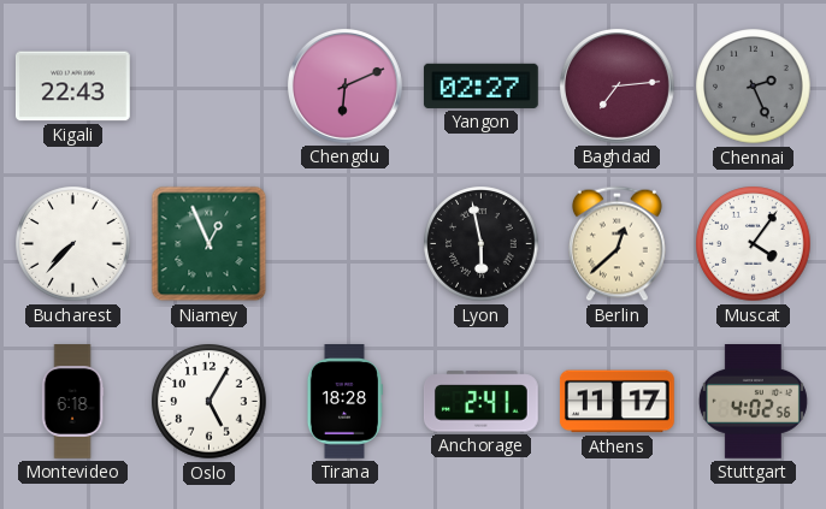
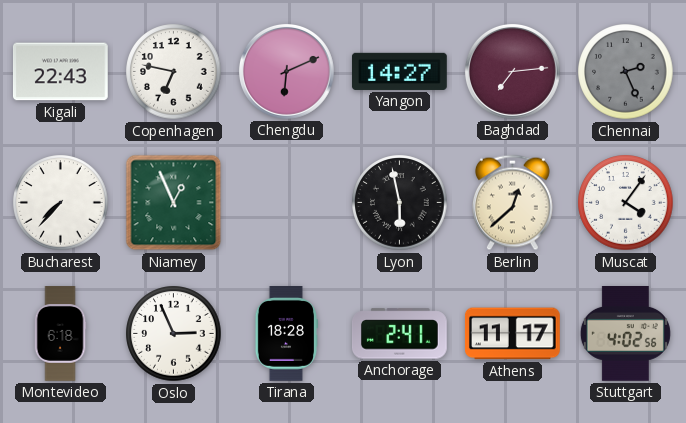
Copenhagen: none -> 6:47
Yangon: 02:27 -> 14:27
Oslo: 5:05 -> 2:56
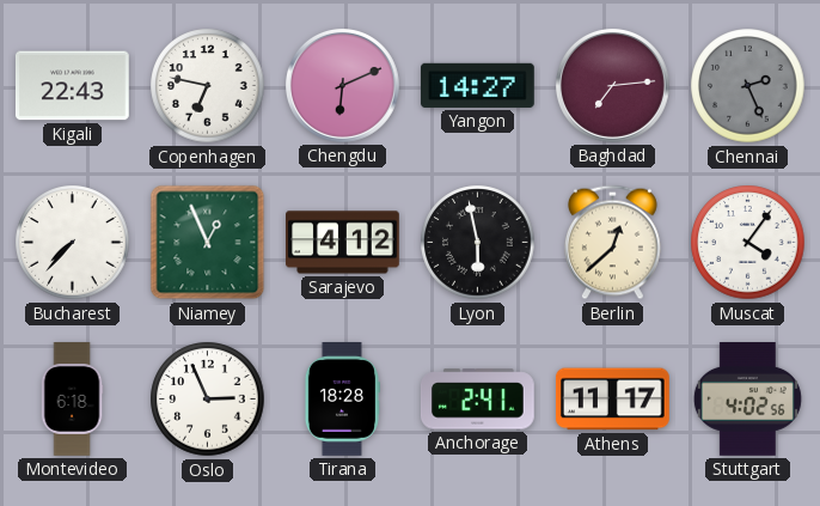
Sarajevo: none -> 4:12
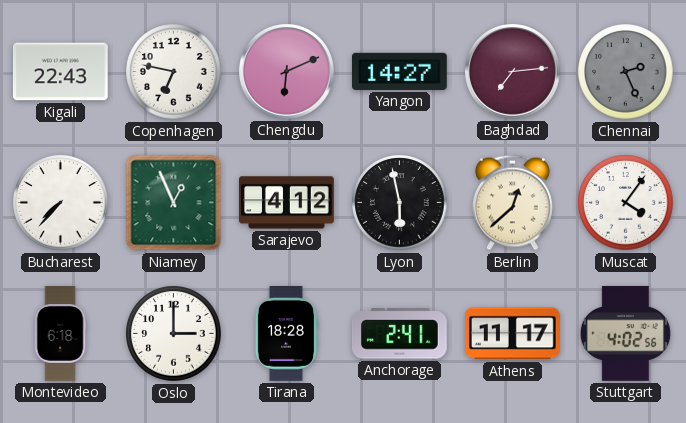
Oslo: 2:56 -> 3:00
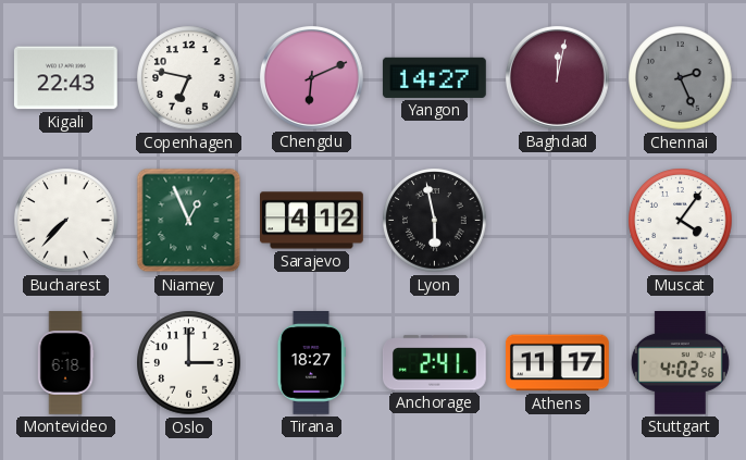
Baghdad: 7:14 -> 12:02
Berlin: 12:38 -> none
Tirana: 18:28 -> 18:27
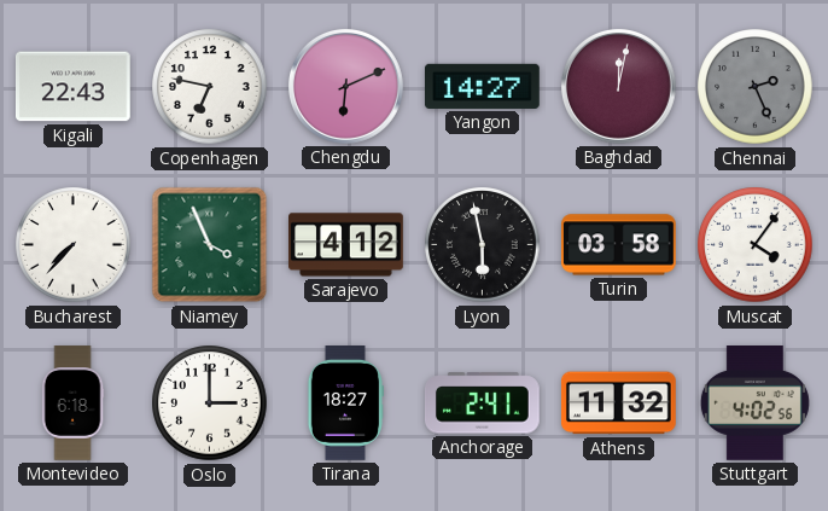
Niamey: 12:56 -> 3:56
Turin: none -> 03:58
Athens: 11:17 -> 11:32
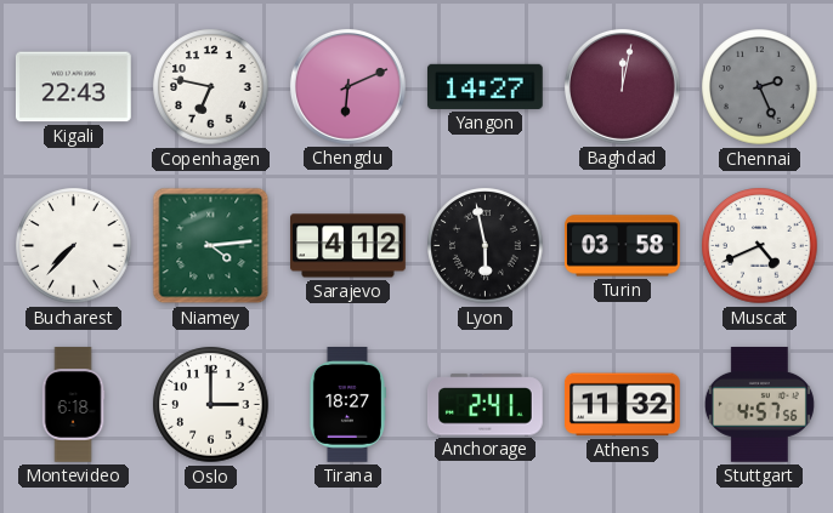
Niamey: 3:56 -> 4:14
Muscat: 4:06 -> 4:41
Stuttgart: 4:02 -> 4:57
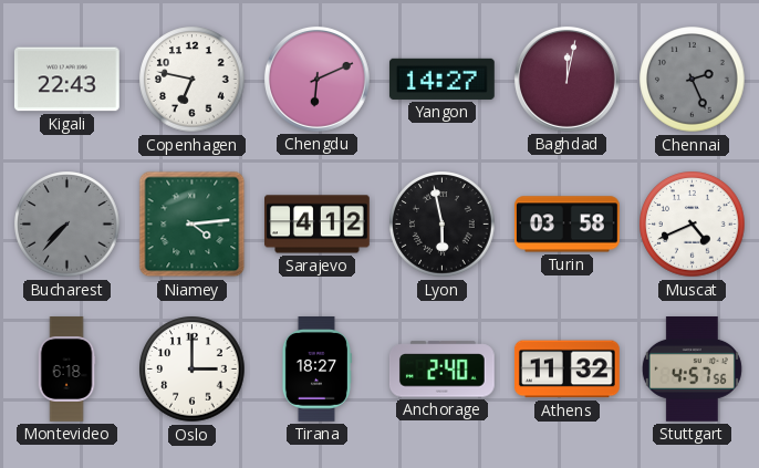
Bucharest dial: white -> grey
Anchorage: 2:41 -> 2:40
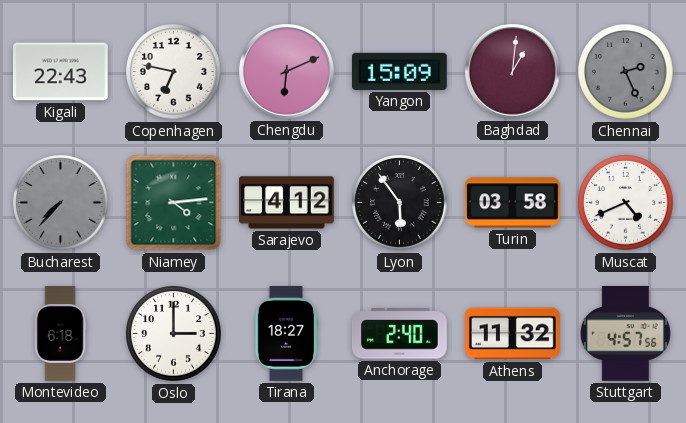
Yangon: 14:27 -> 15:09
Baghdad: 12:02 -> 1:01
Lyon: 5:58 -> 5:54
